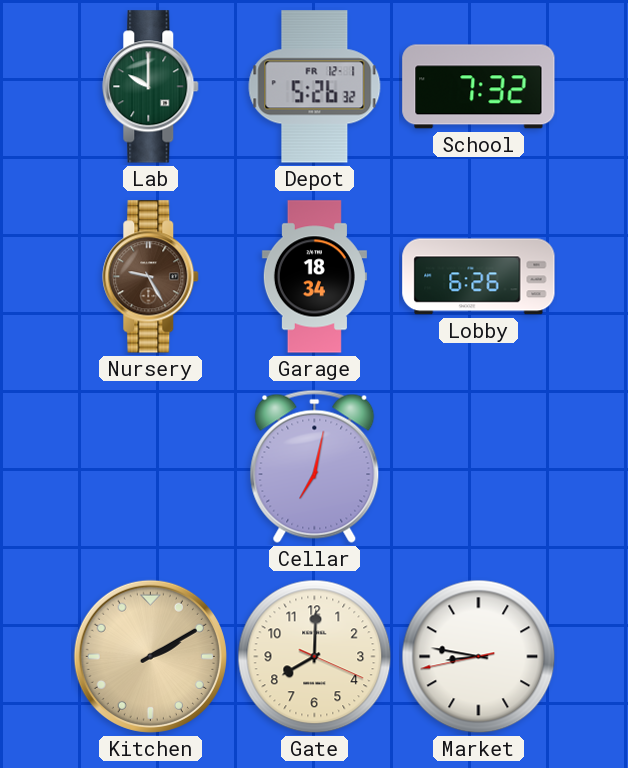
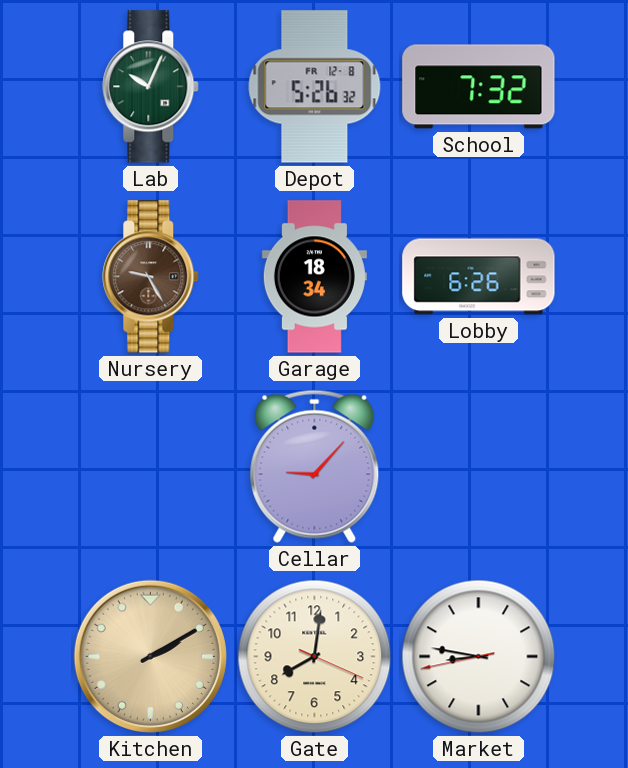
Lab: 10:00 -> 10:04
Depot date: FR 12-1 -> FR 12-8
Cellar: 7:02 -> 9:07
Gate: 8:00 -> 8:01
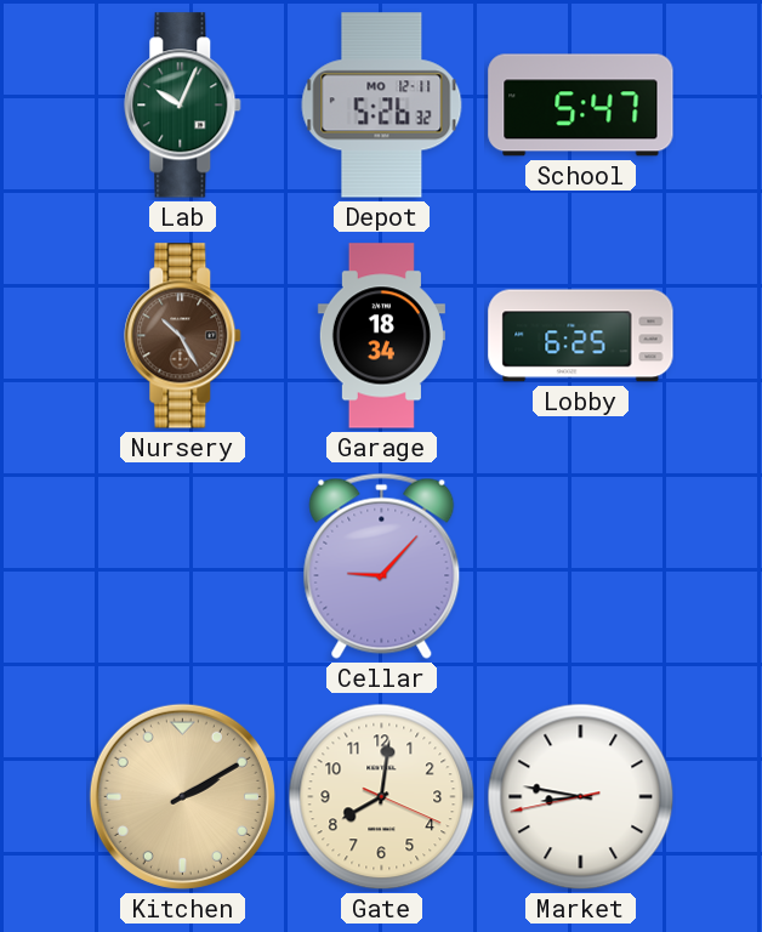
Depot date: FR 12-8 -> MO 12-11
School: 7:32 -> 5:47
Nursery: 9:25 -> 10:25
Lobby: 6:26 -> 6:25
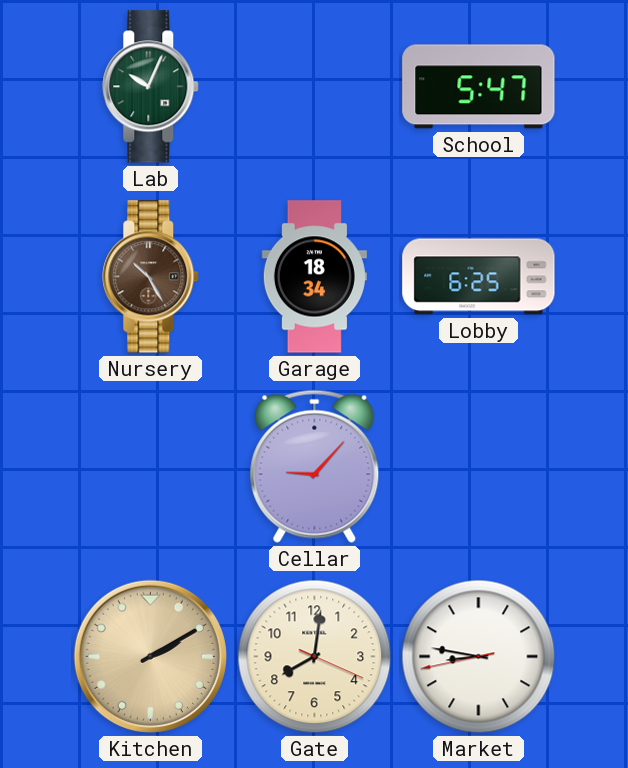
Depot: 5:26 -> none
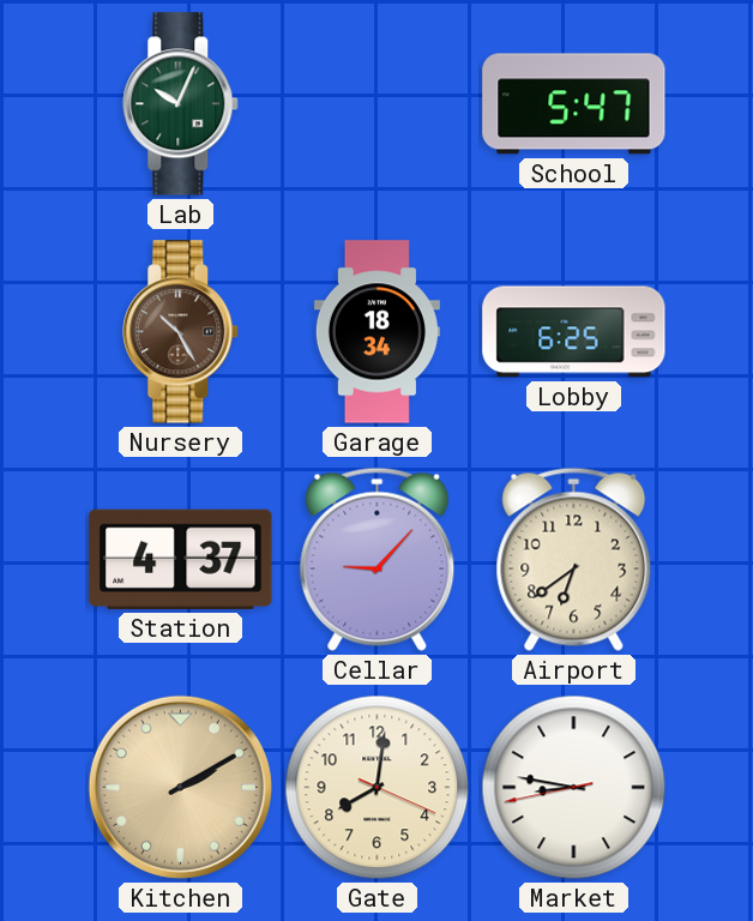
Station: none -> 4:37
Airport: none -> 6:39
